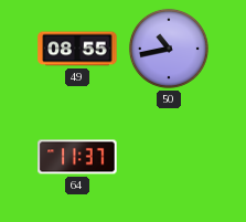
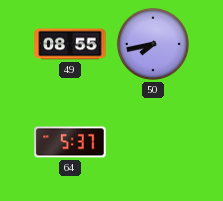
50: 10:43 -> 7:43
64: 11:37 -> 5:37
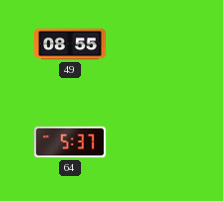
50: 7:43 -> none
